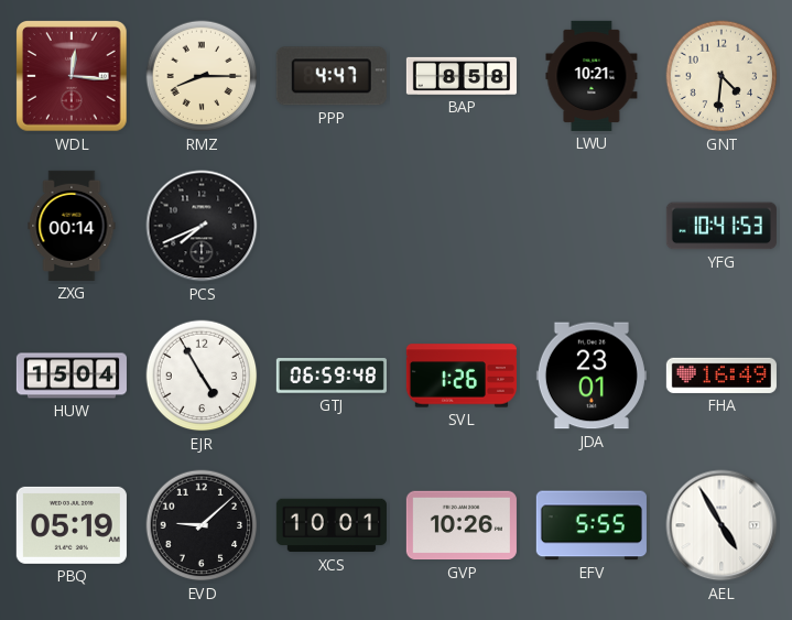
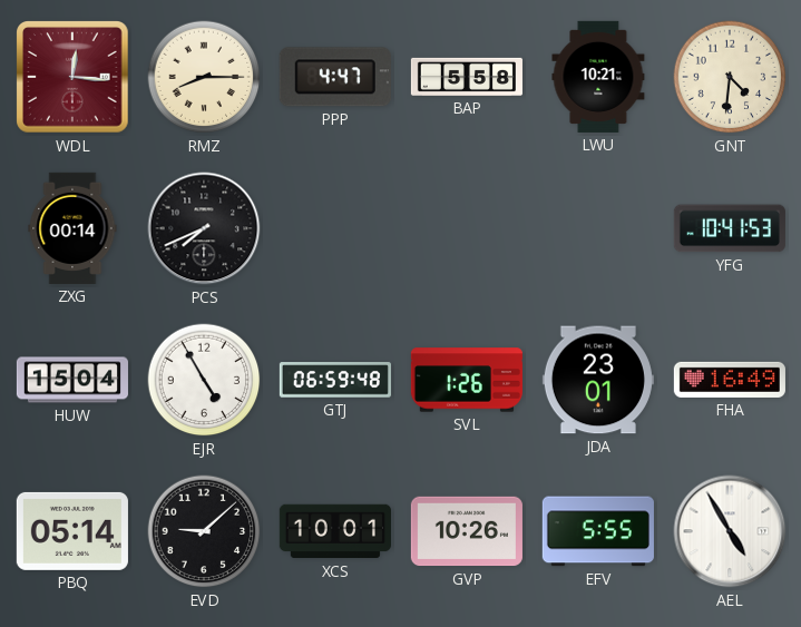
BAP: 8:58 -> 5:58
PBQ: 05:19 -> 05:14
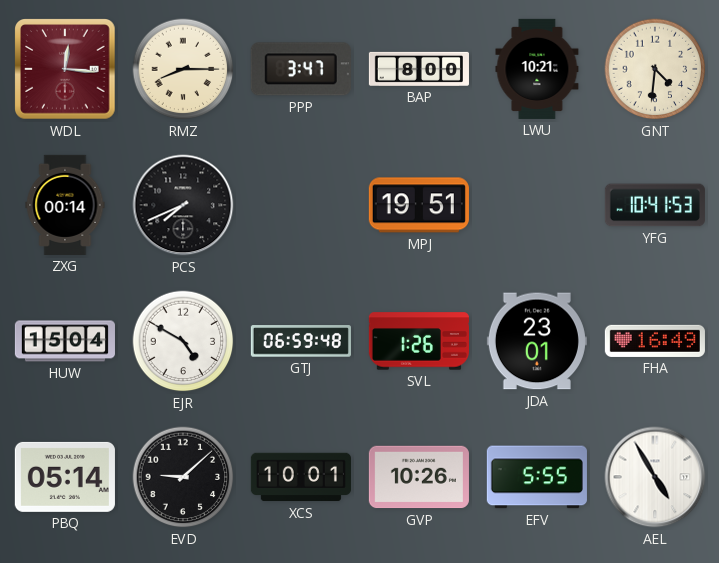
PPP: 4:47 -> 3:47
BAP: 5:58 -> 8:00
MPJ: none -> 19:51
EJR: 4:55 -> 4:50
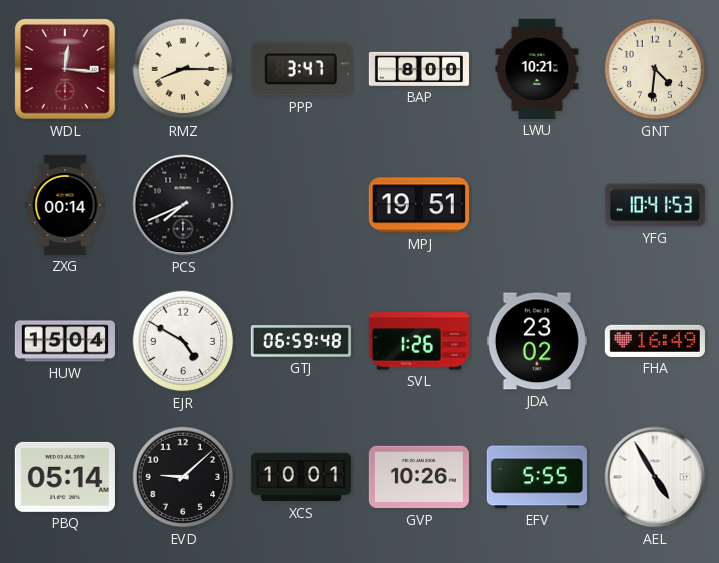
JDA: 23:01 -> 23:02
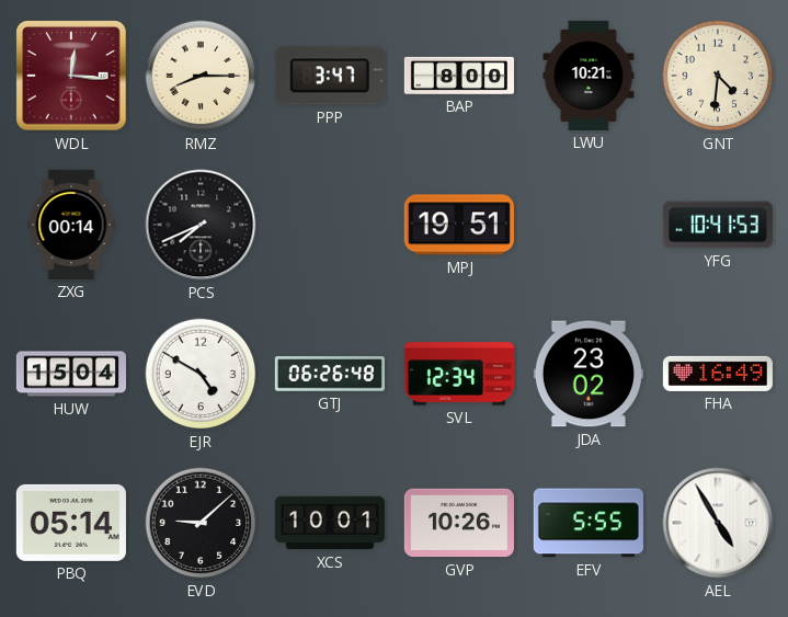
GTJ: 06:59 -> 06:26
SVL: 1:26 -> 12:34
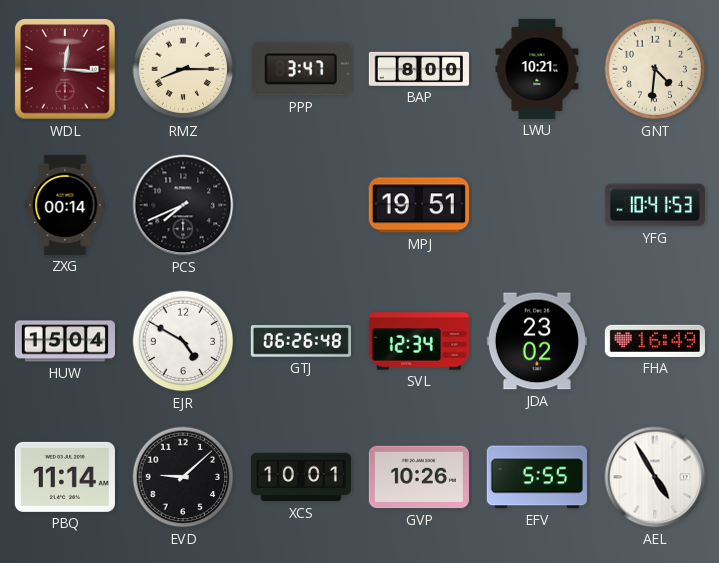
PBQ: 05:14 -> 11:14
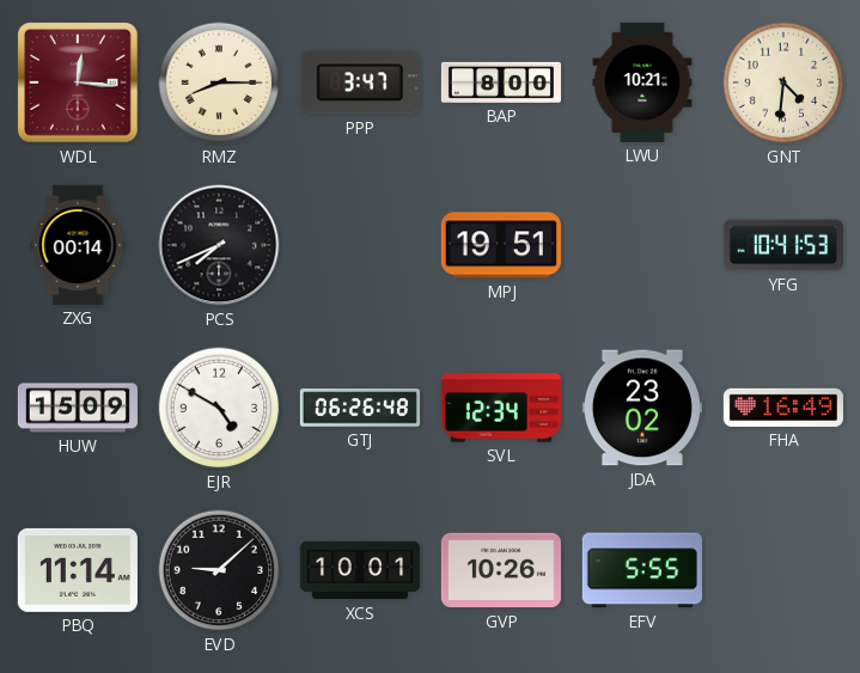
HUW: 15:04 -> 15:09
AEL: 4:55 -> none
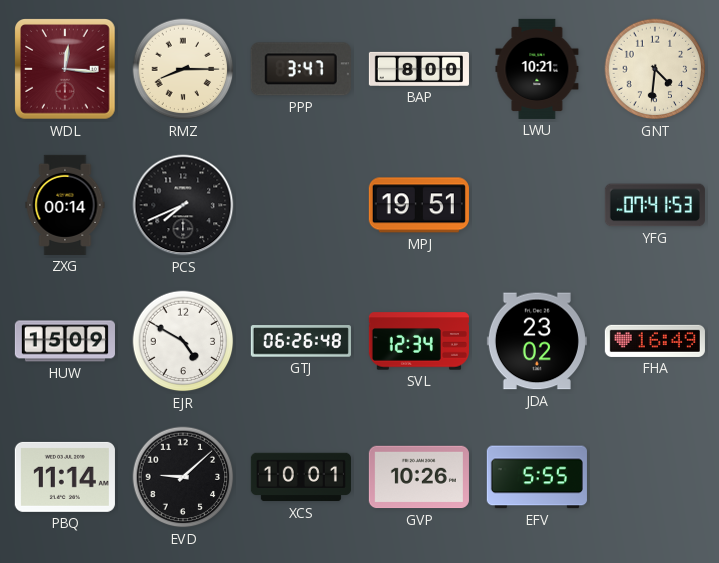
YFG: 10:41 -> 07:41
